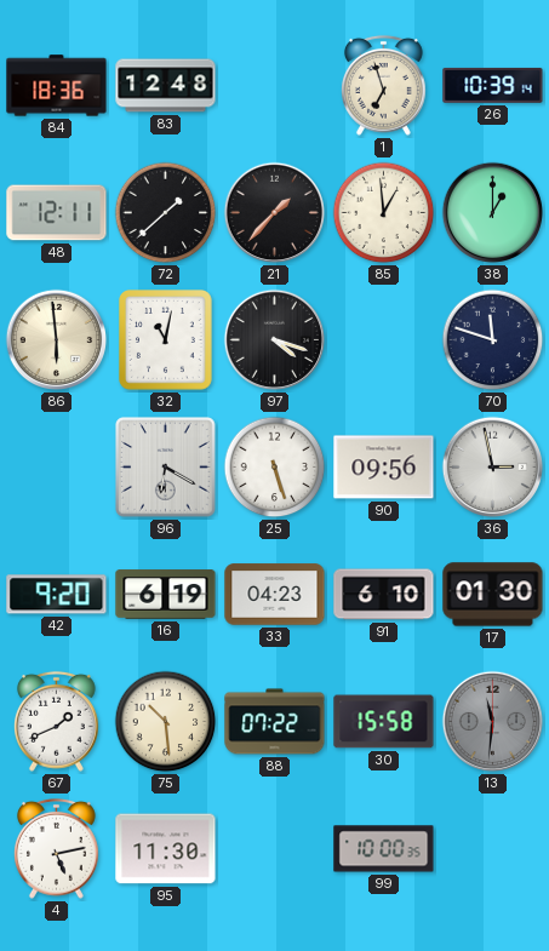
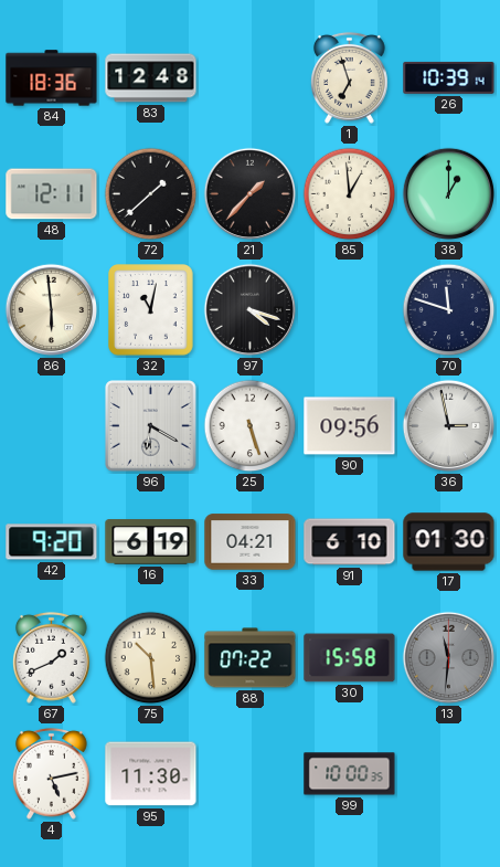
33: 04:23 -> 04:21
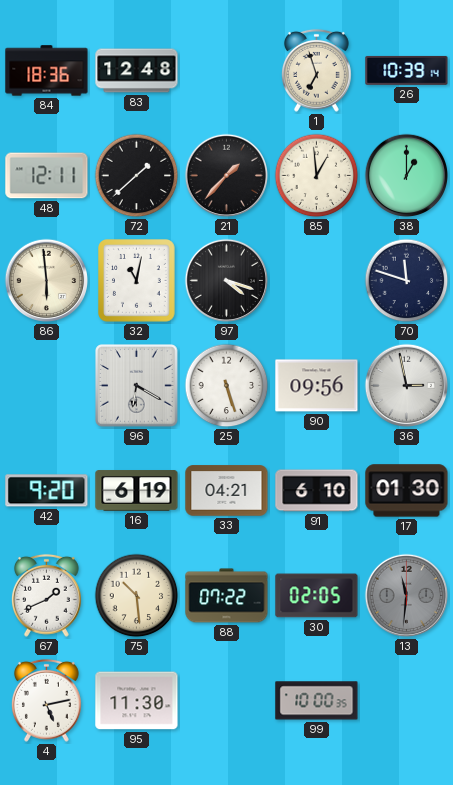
30: 15:58 -> 02:05
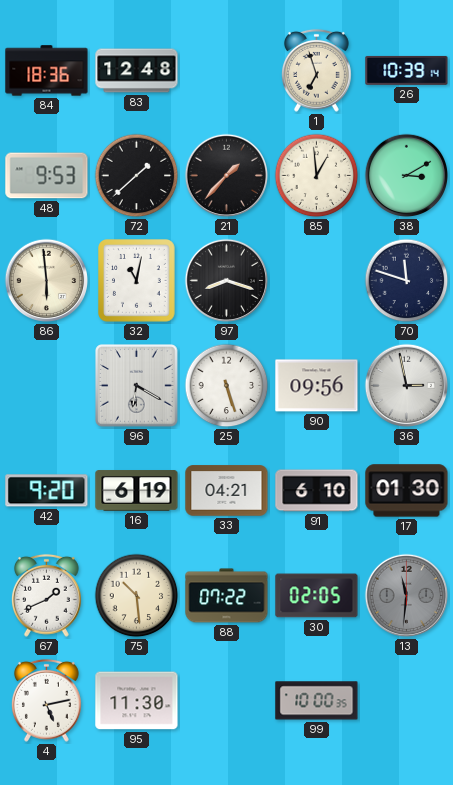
48: 12:11 -> 9:53
38: 1:00 -> 3:10
97: 4:18 -> 8:18
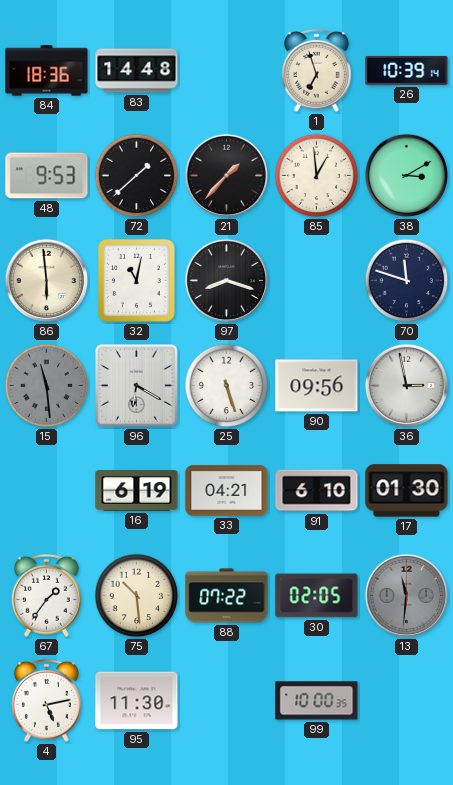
83: 12:48 -> 14:48
15: none -> 11:29
42: 9:20 -> none
67: 1:41 -> 1:36
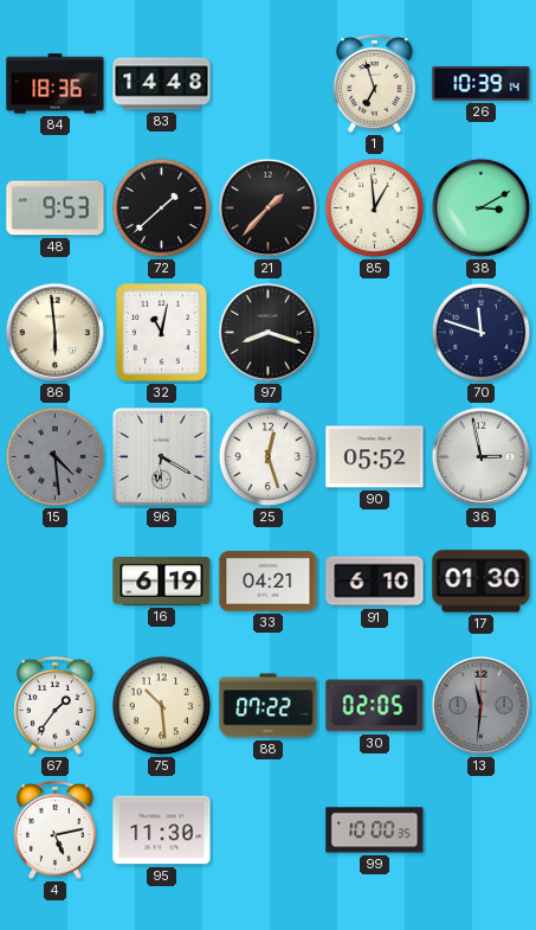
15: 11:29 -> 4:29
25: 5:27 -> 12:27
90: 09:56 -> 05:52
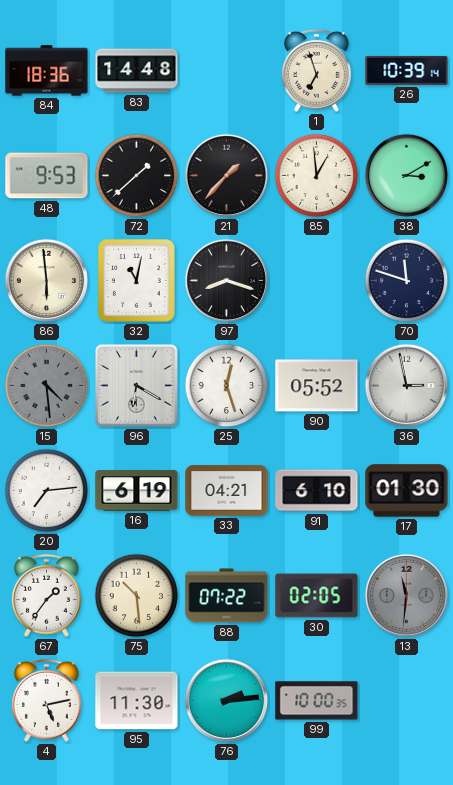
20: none -> 7:14
76: none -> 2:14
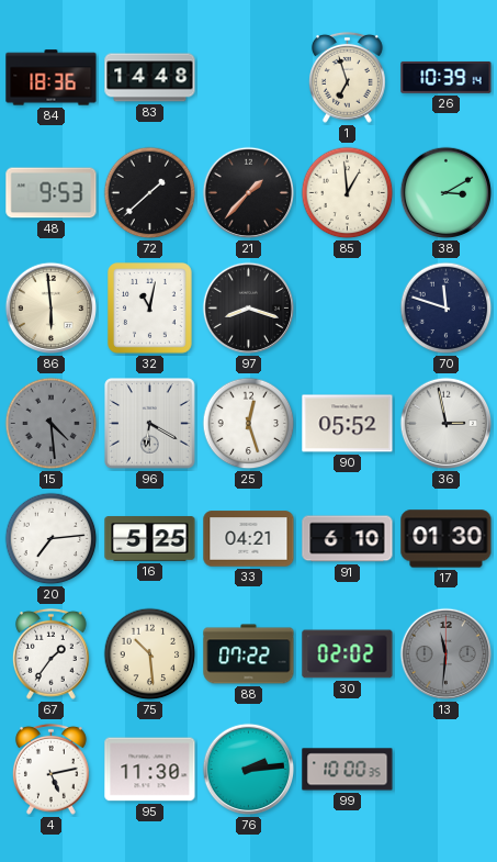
16: 6:19 -> 5:25
30: 02:05 -> 02:02
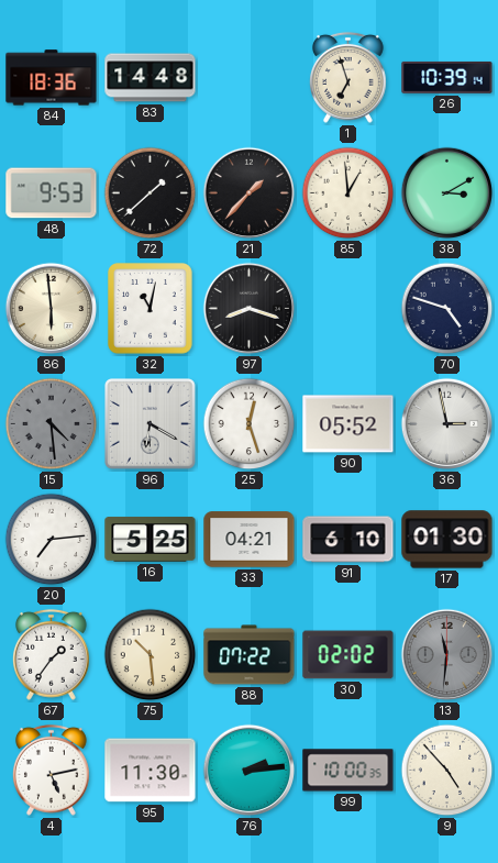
70: 11:48 -> 4:48
9: none -> 4:53
